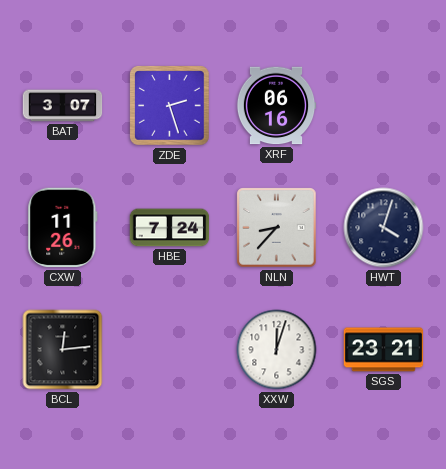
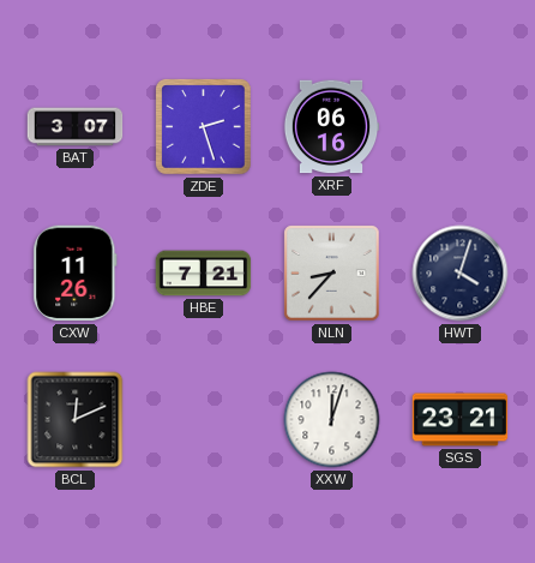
HBE: 7:24 -> 7:21
BCL: 12:14 -> 12:11
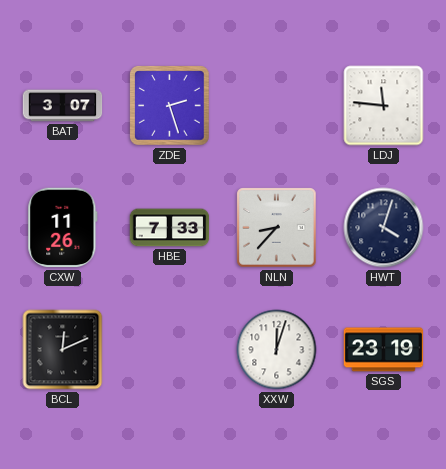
XRF: 06:16 -> none
LDJ: none -> 11:46
HBE: 7:21 -> 7:33
SGS: 23:21 -> 23:19
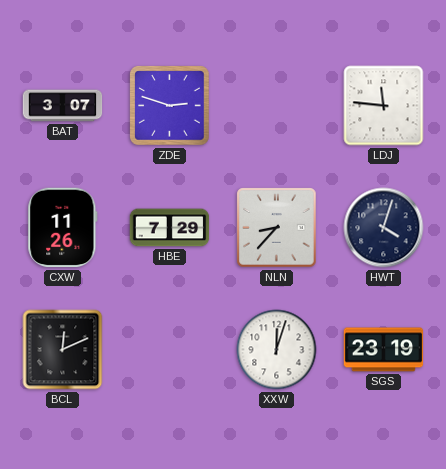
ZDE: 2:27 -> 2:48
HBE: 7:33 -> 7:29
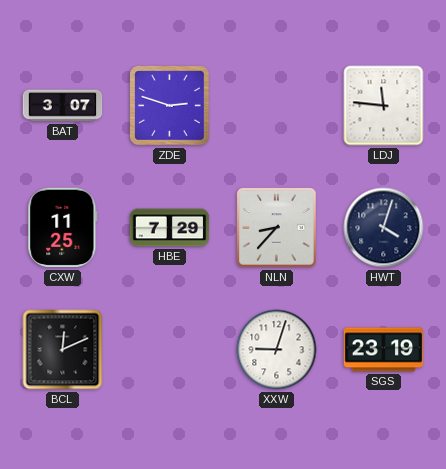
CXW: 11:26 -> 11:25
XXW: 12:03 -> 9:03
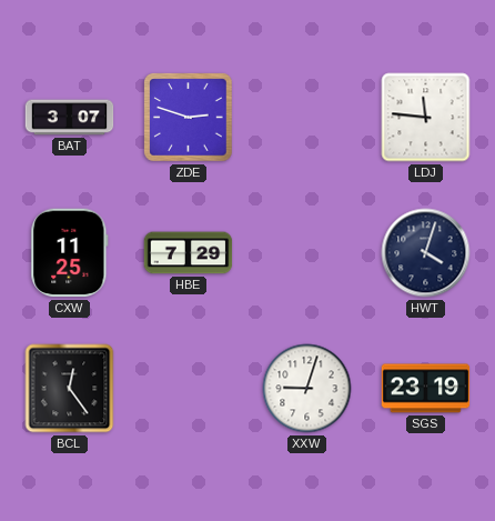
NLN: 8:37 -> none
BCL: 12:11 -> 12:24
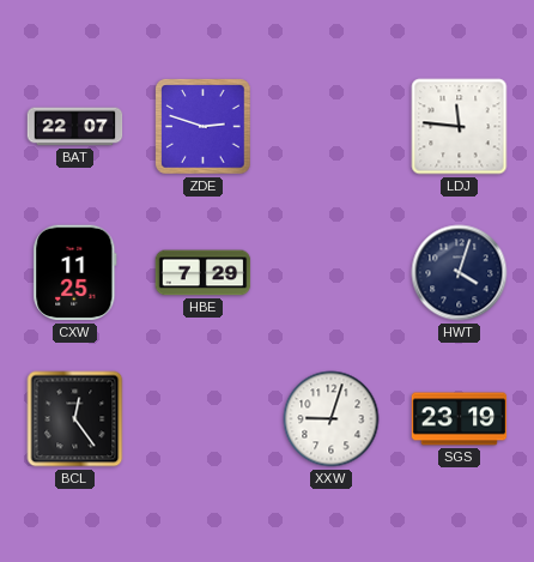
BAT: 3:07 -> 22:07
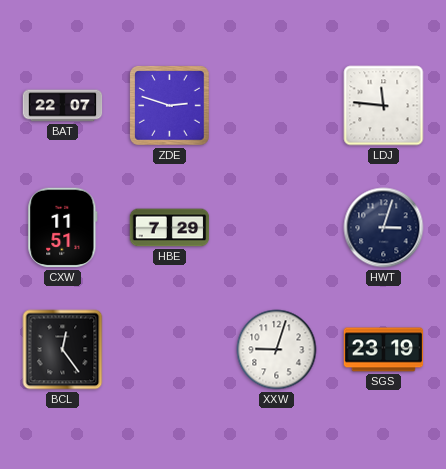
CXW: 11:25 -> 11:51
HWT: 4:03 -> 3:03
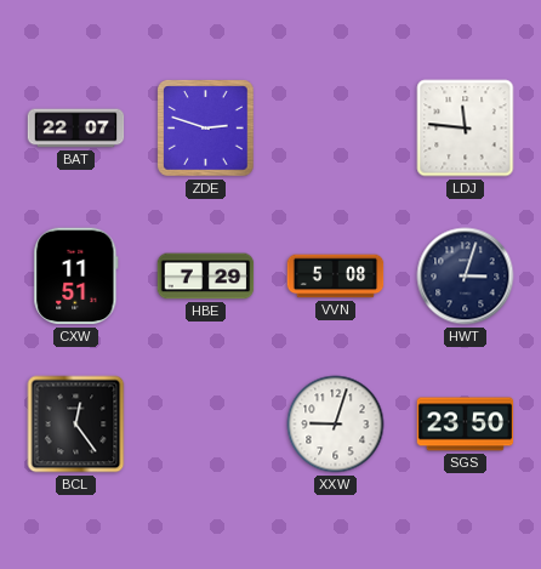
VVN: none -> 5:08
SGS: 23:19 -> 23:50
